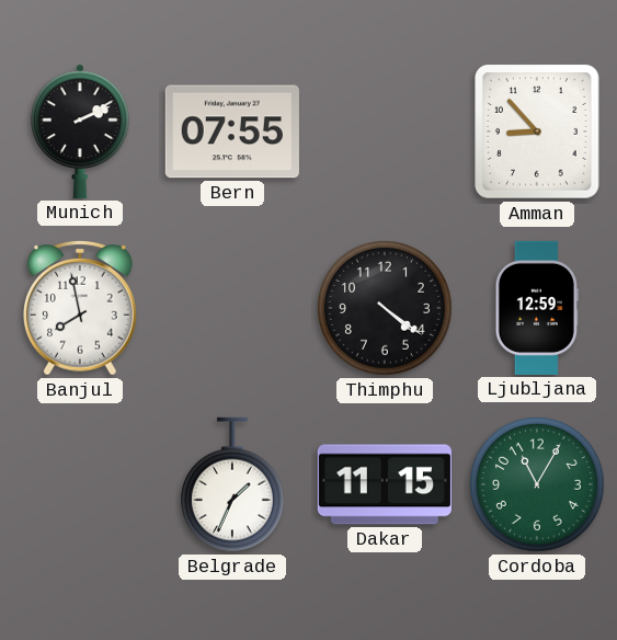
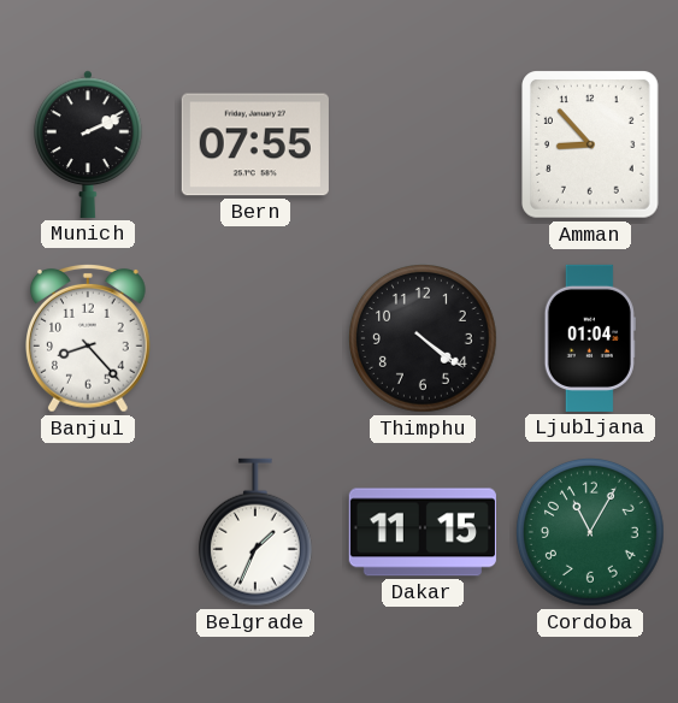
Banjul: 7:58 -> 8:23
Ljubljana: 12:59 -> 01:04
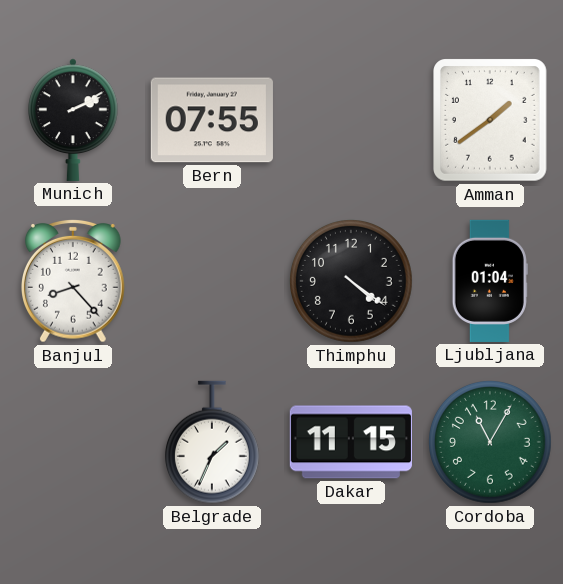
Amman: 8:53 -> 1:39
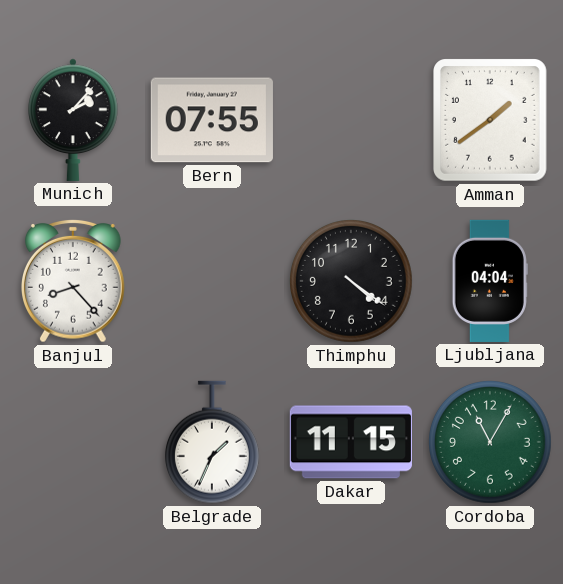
Munich: 2:11 -> 2:07
Ljubljana: 01:04 -> 04:04
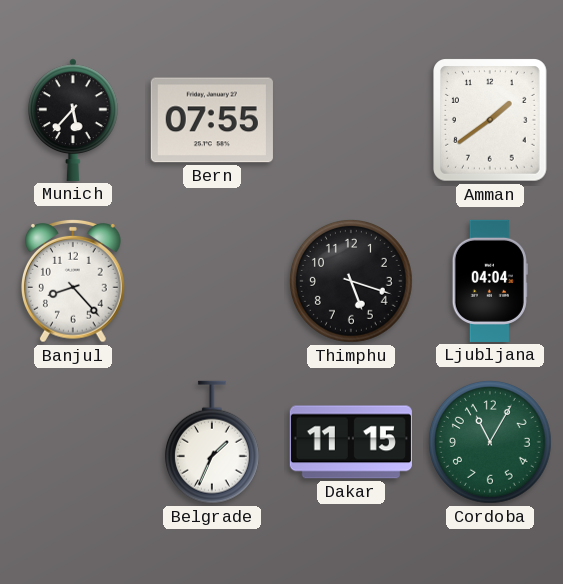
Munich: 2:07 -> 5:37
Thimphu: 4:21 -> 5:18
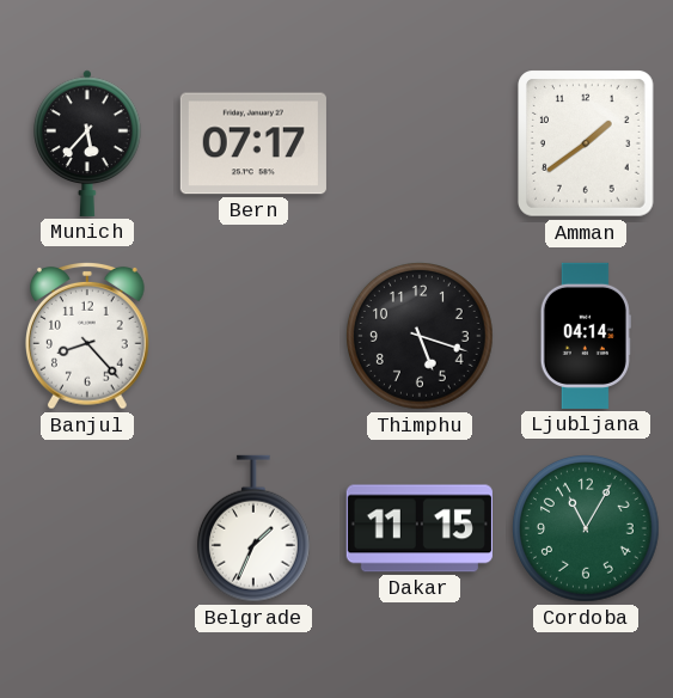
Bern: 07:55 -> 07:17
Ljubljana: 04:04 -> 04:14
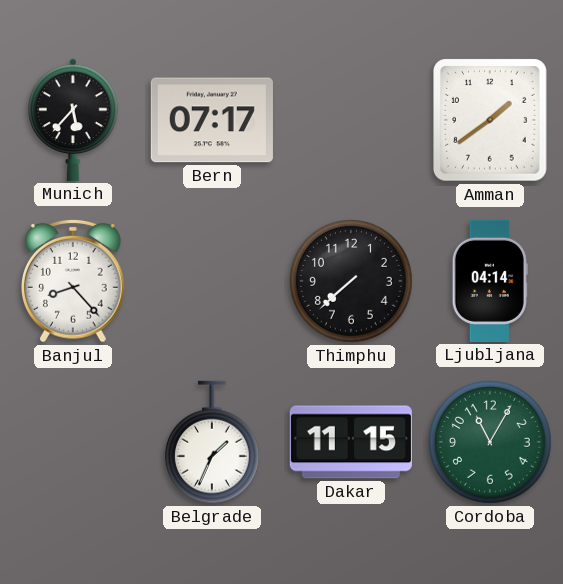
Thimphu: 5:18 -> 7:38
